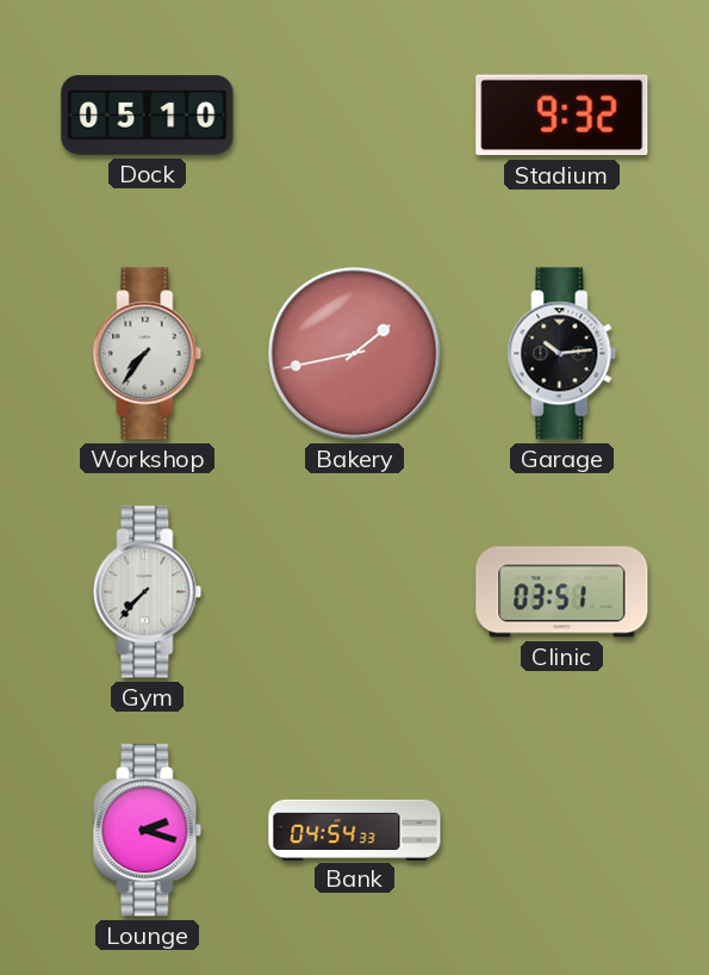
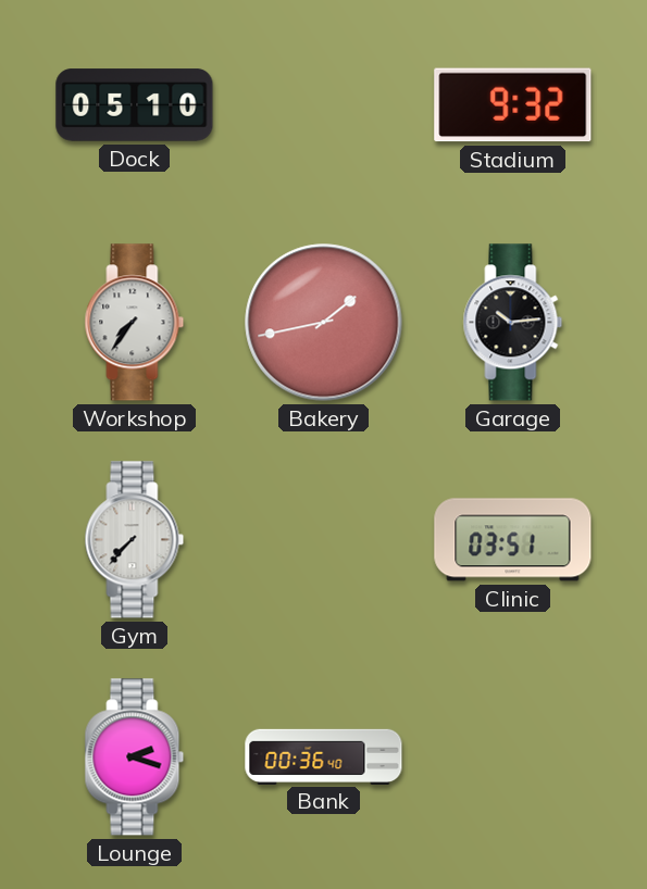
Bank: 04:54 -> 00:36
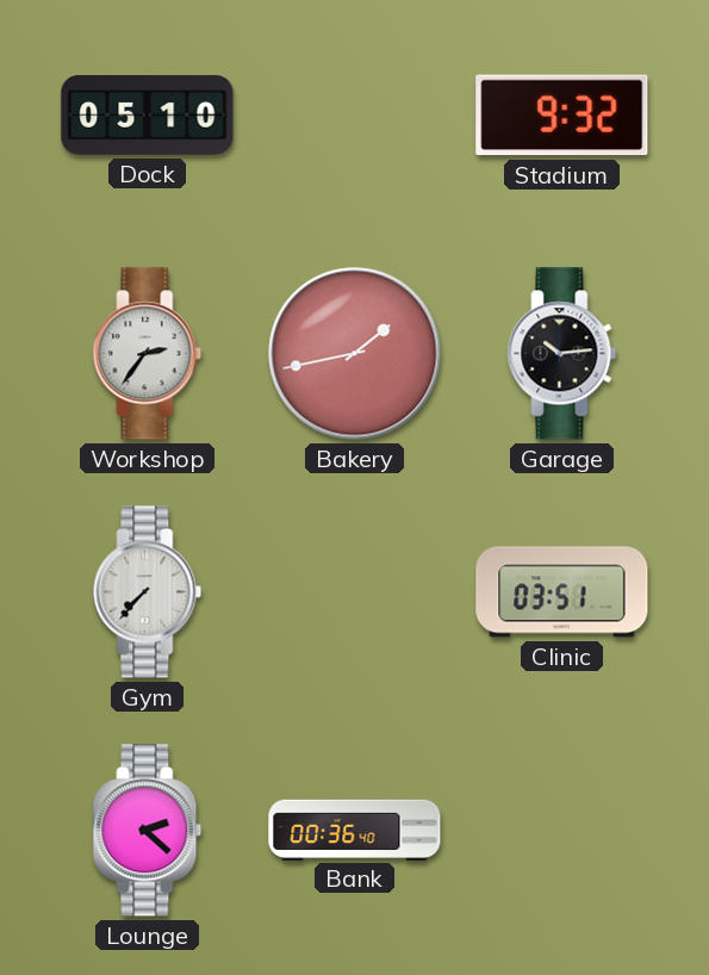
Workshop: 7:36 -> 2:36
Lounge: 2:18 -> 2:22
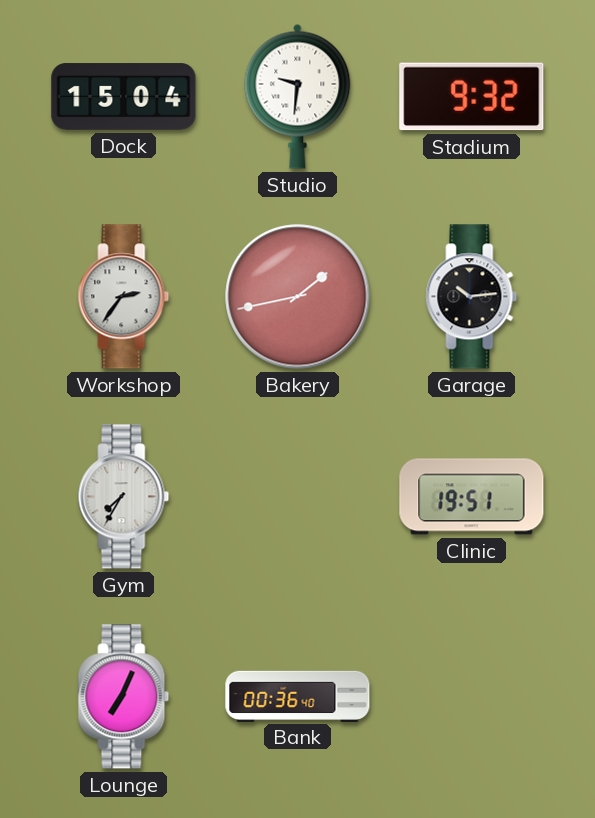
Dock: 05:10 -> 15:04
Studio: none -> 9:31
Gym: 7:37 -> 7:35
Clinic: 03:51 -> 19:51
Lounge: 2:22 -> 7:04
